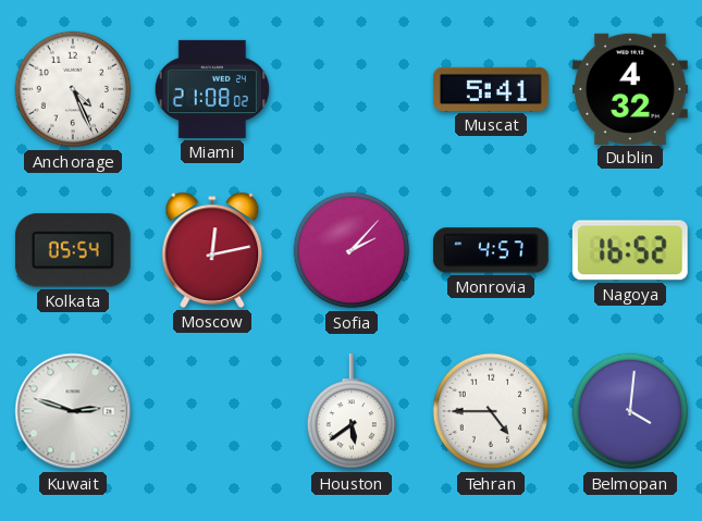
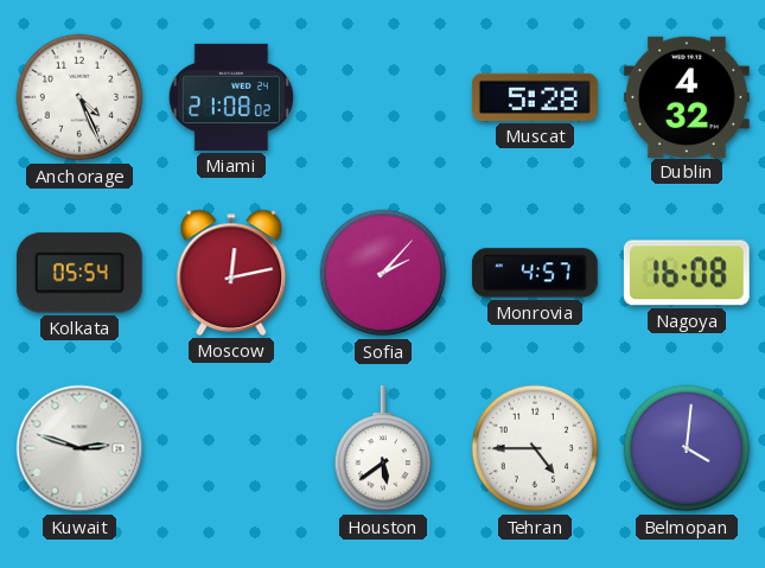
Muscat: 5:41 -> 5:28
Nagoya: 16:52 -> 16:08
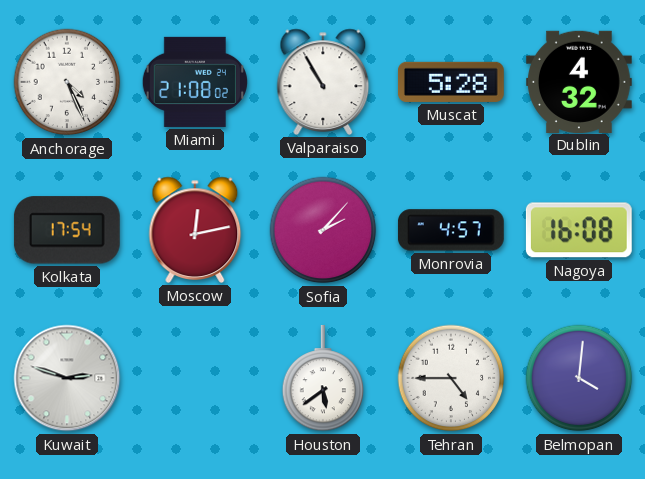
Valparaiso: none -> 10:55
Kolkata: 05:54 -> 17:54
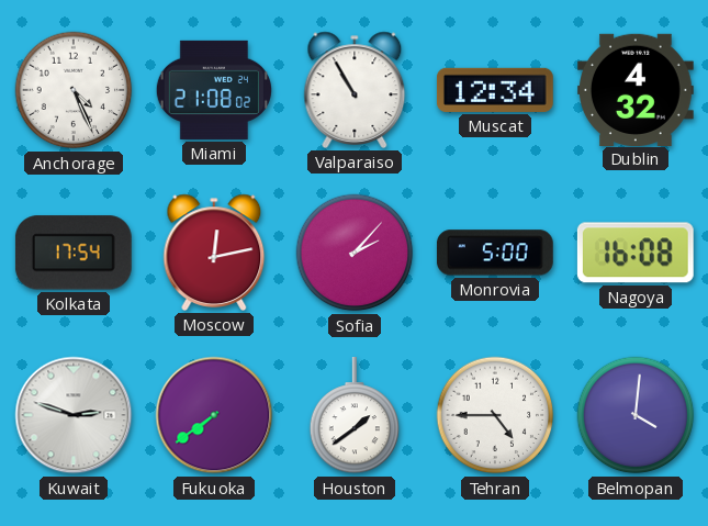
Muscat: 5:28 -> 12:34
Monrovia: 4:57 -> 5:00
Fukuoka: none -> 7:39
Houston: 5:39 -> 1:39
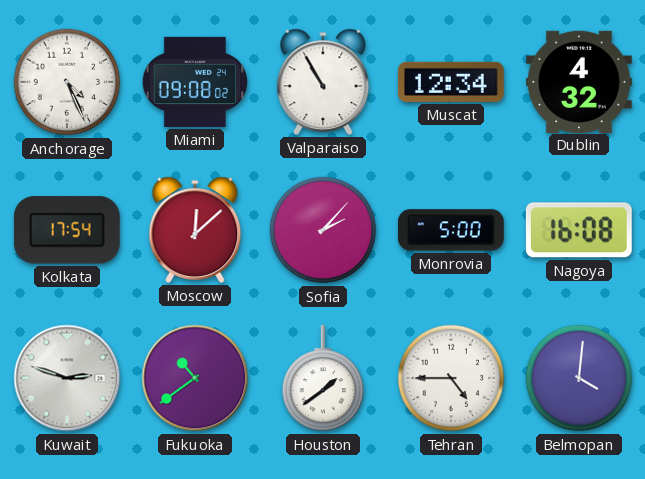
Miami: 21:08 -> 09:08
Moscow: 12:13 -> 12:08
Fukuoka: 7:39 -> 10:39
